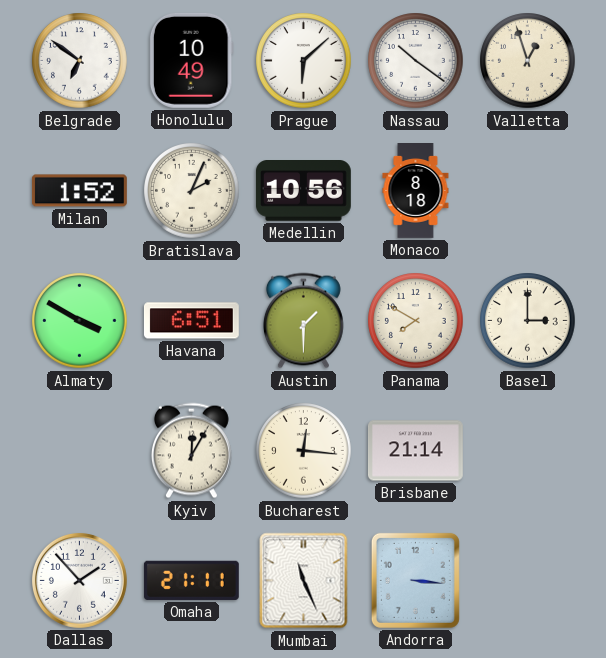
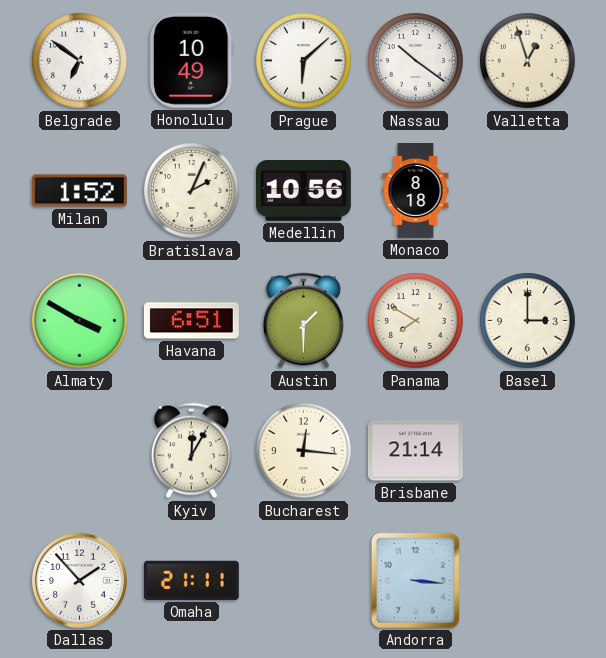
Mumbai: 11:26 -> none
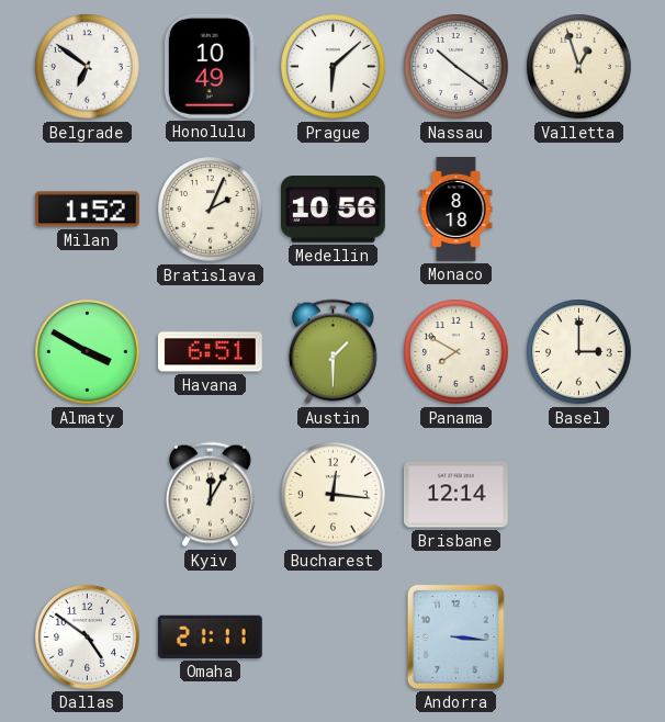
Brisbane: 21:14 -> 12:14
Dallas: 1:53 -> 4:51
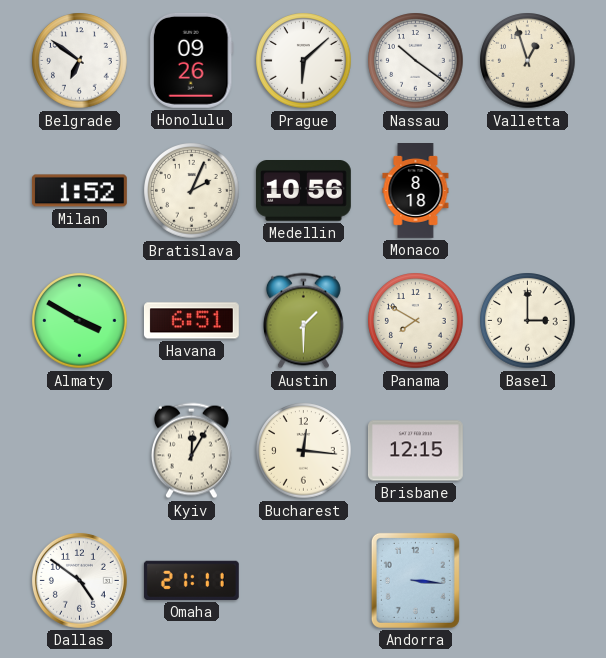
Honolulu: 10:49 -> 09:26
Brisbane: 12:14 -> 12:15
